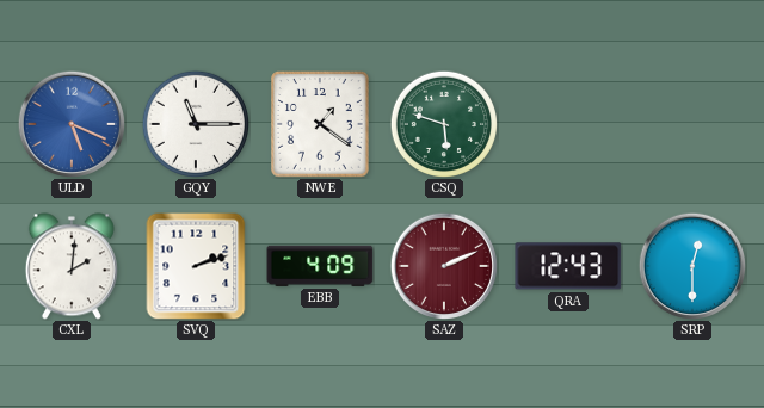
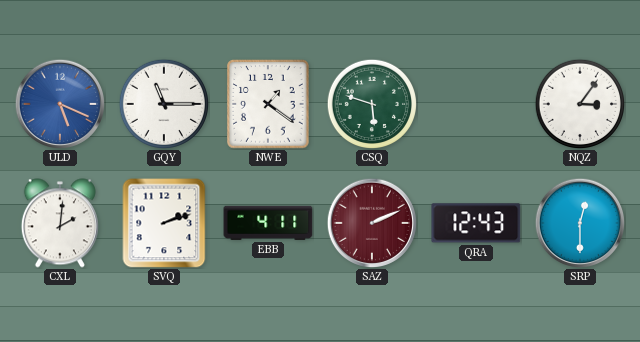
NQZ: none -> 3:06
EBB: 4:09 -> 4:11
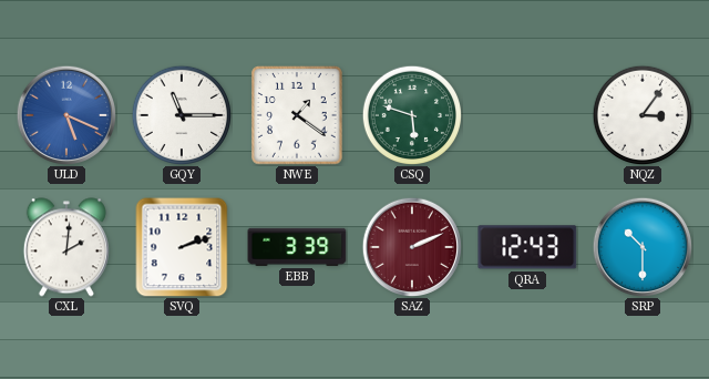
EBB: 4:11 -> 3:39
SRP: 12:30 -> 10:30
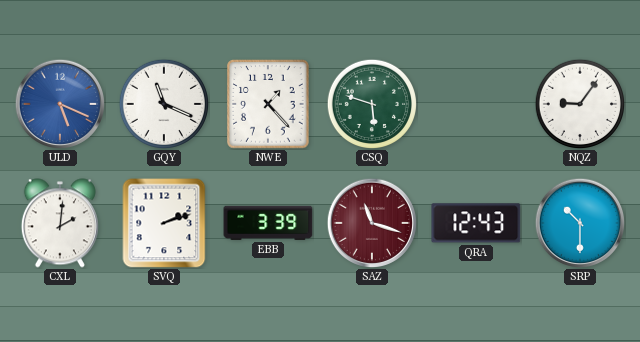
GQY: 11:15 -> 11:19
NWE: 1:21 -> 1:23
NQZ: 3:06 -> 9:06
SAZ: 2:11 -> 11:18
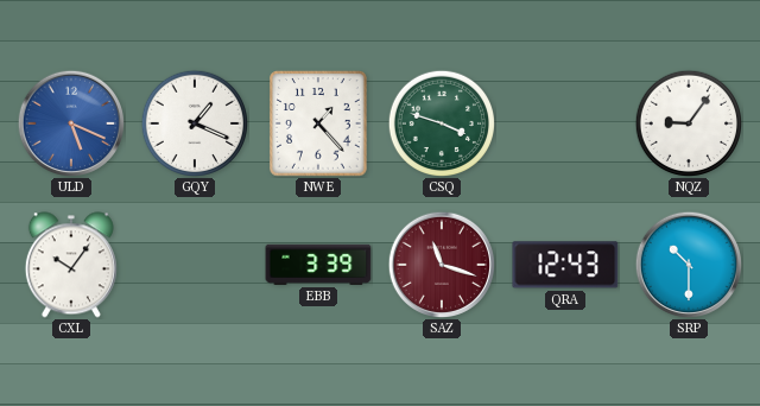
GQY: 11:19 -> 1:19
CSQ: 5:48 -> 3:48
CXL: 2:01 -> 10:06
SVQ: 2:12 -> none
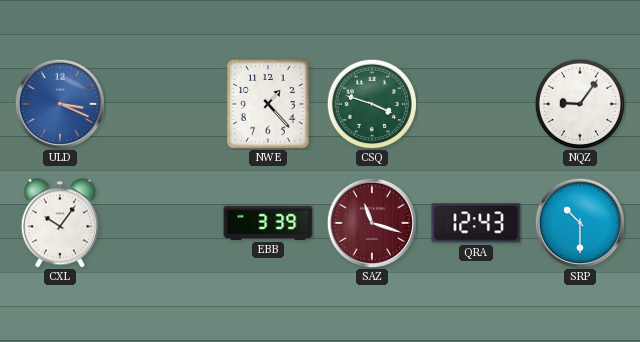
ULD: 5:19 -> 3:19
GQY: 1:19 -> none
